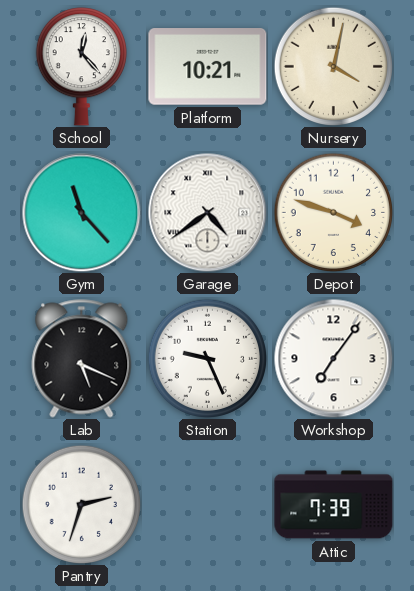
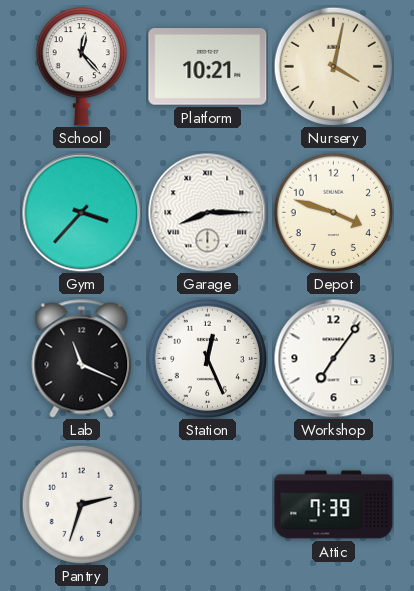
Gym: 11:23 -> 3:37
Garage: 4:39 -> 8:15
Lab: 5:19 -> 11:19
Station: 9:26 -> 12:26
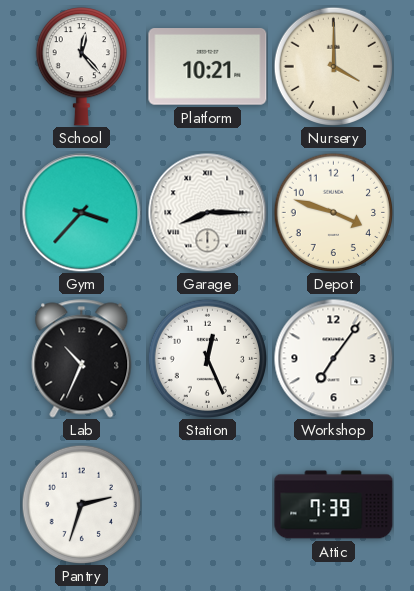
Nursery: 4:02 -> 4:00
Lab: 11:19 -> 10:34
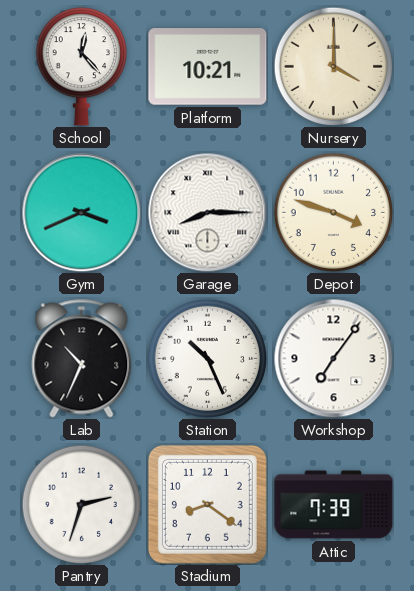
Gym: 3:37 -> 3:41
Station: 12:26 -> 10:26
Stadium: none -> 8:21
